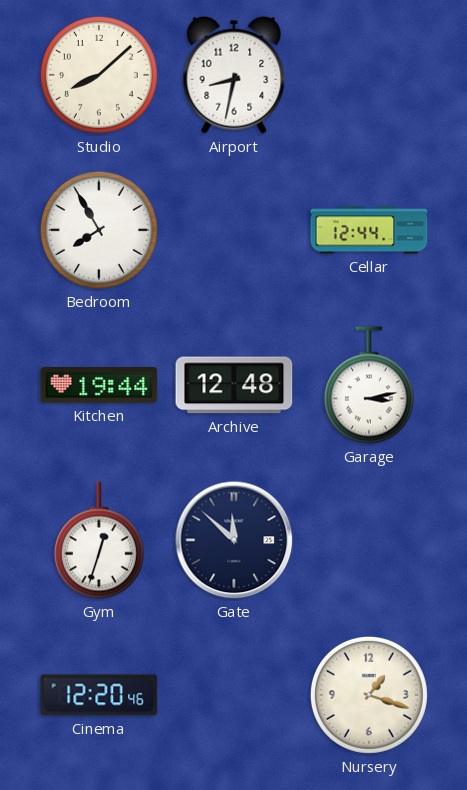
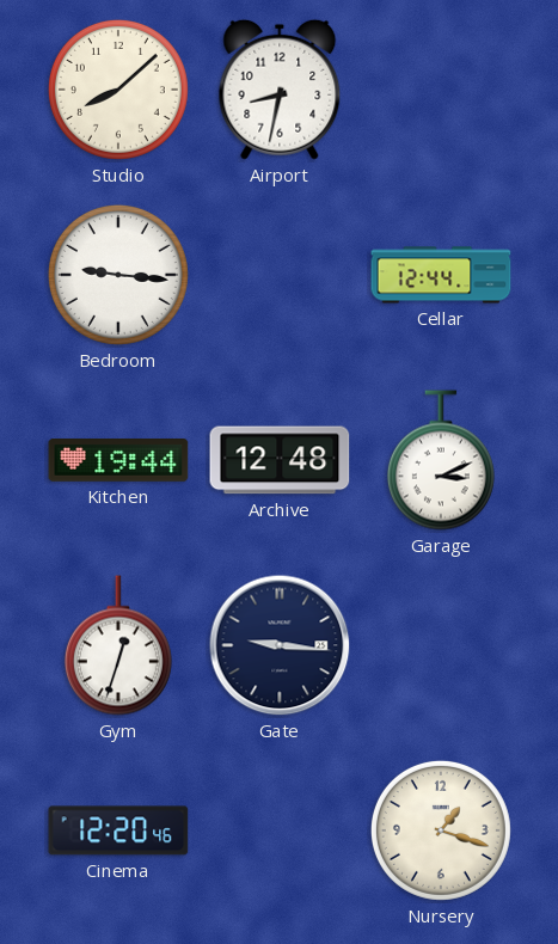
Bedroom: 7:55 -> 9:16
Garage: 3:13 -> 3:11
Gate: 11:52 -> 9:16
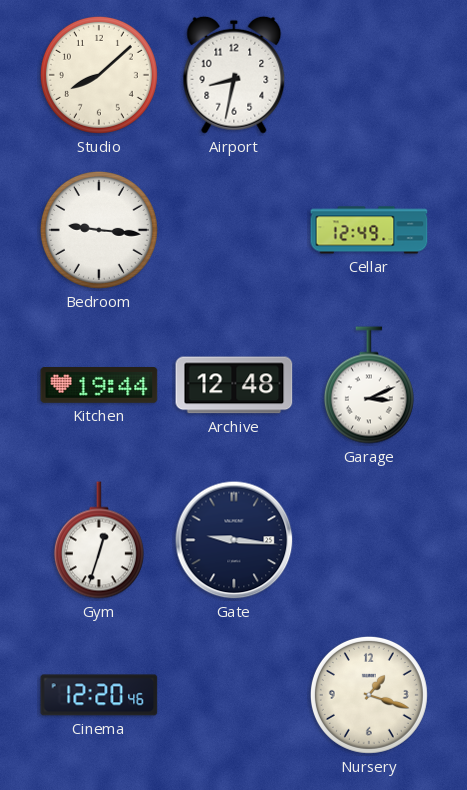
Cellar: 12:44 -> 12:49
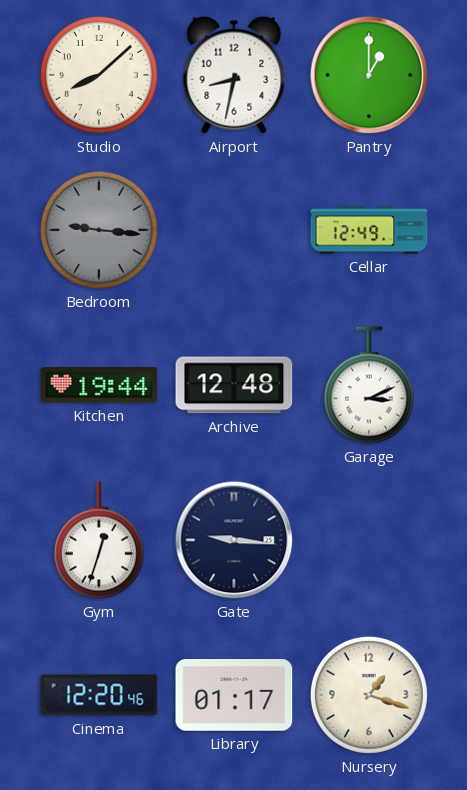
Pantry: none -> 1:00
Bedroom dial: white -> grey
Library: none -> 01:17
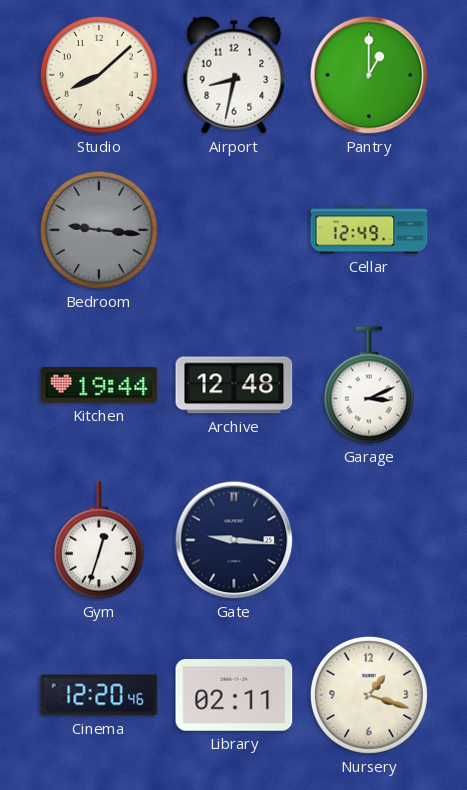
Library: 01:17 -> 02:11
